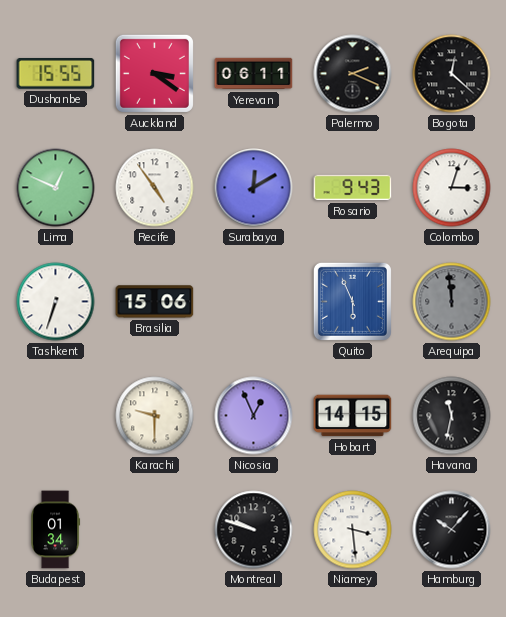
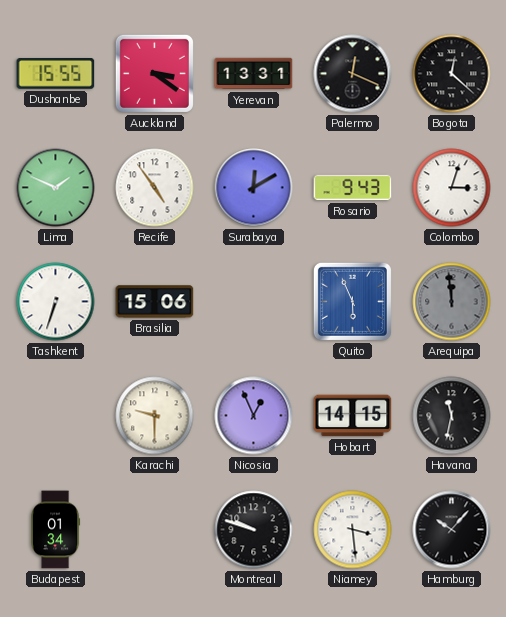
Yerevan: 06:11 -> 13:31
Palermo: 2:19 -> 12:19
Lima: 12:49 -> 1:49
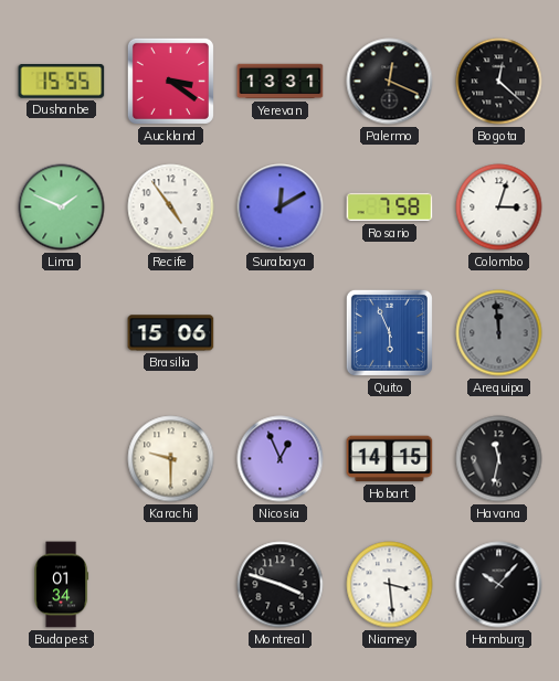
Rosario: 9:43 -> 7:58
Tashkent: 6:33 -> none
Montreal: 9:48 -> 3:48
